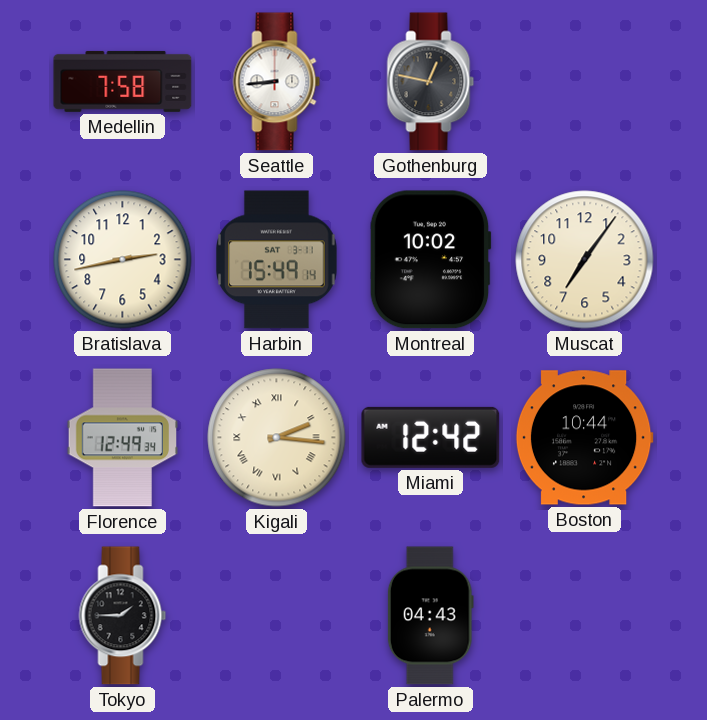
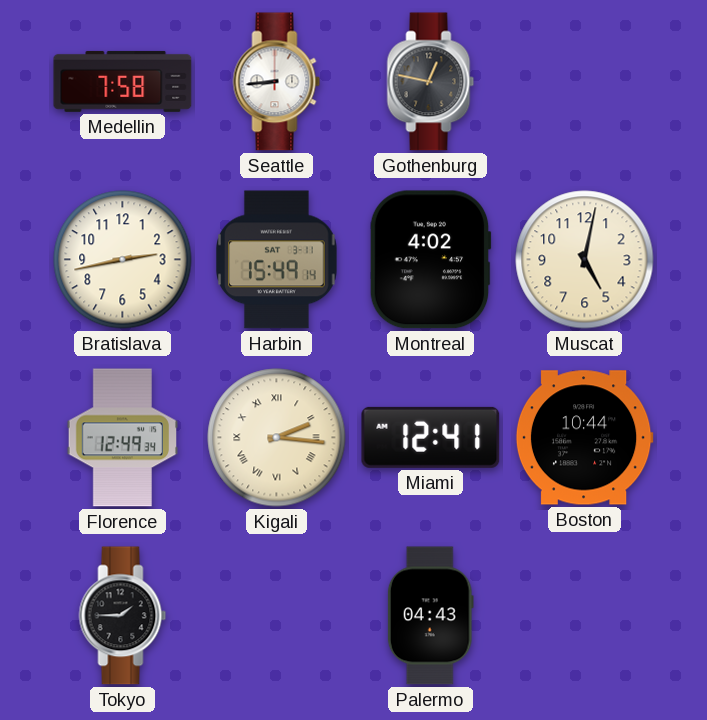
Montreal: 10:02 -> 4:02
Muscat: 7:06 -> 5:02
Miami: 12:42 -> 12:41
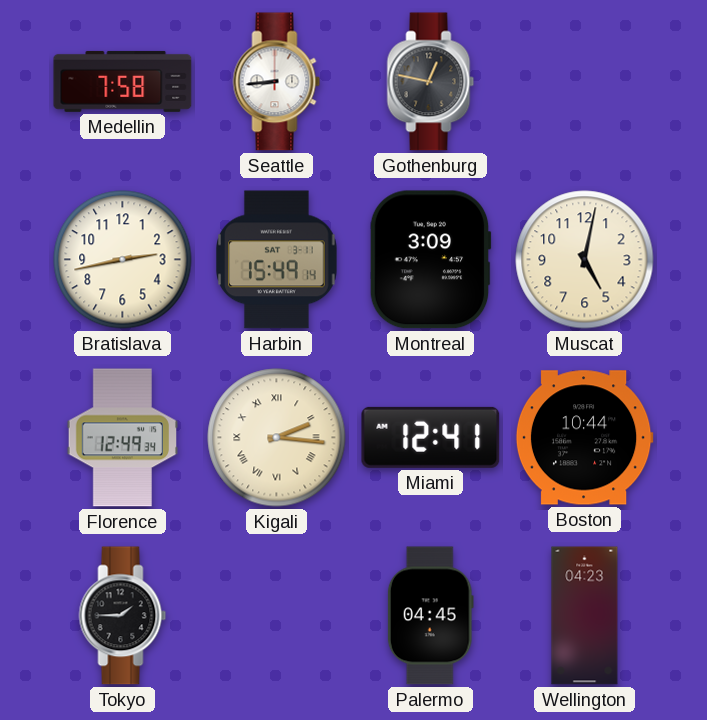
Montreal: 4:02 -> 3:09
Palermo: 04:43 -> 04:45
Wellington: none -> 04:23
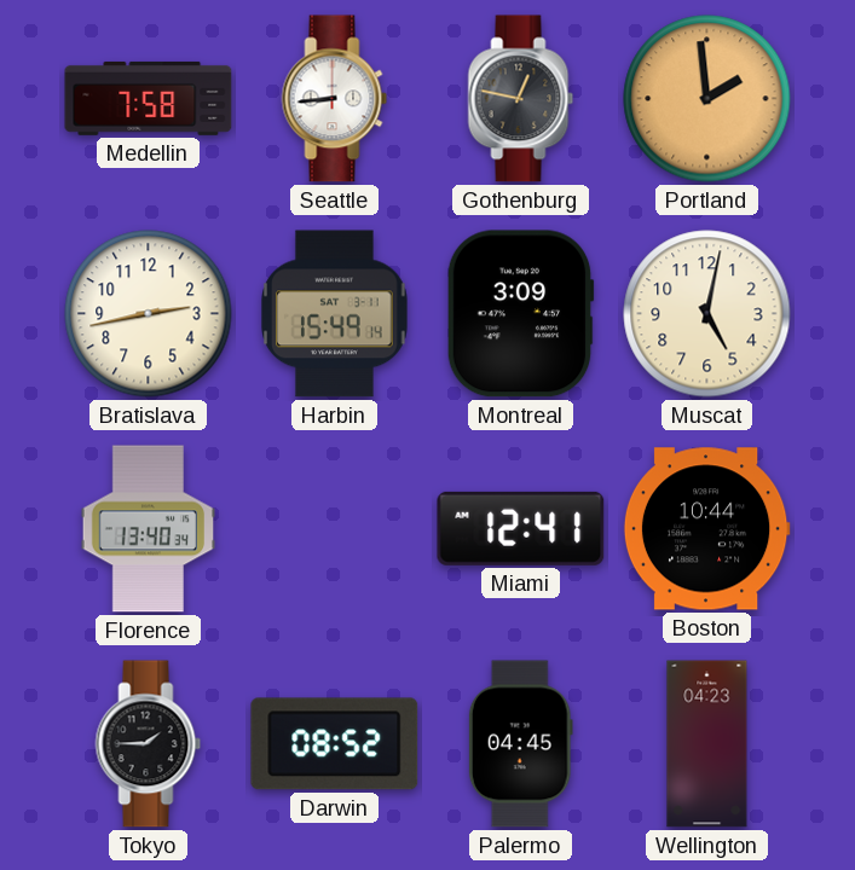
Portland: none -> 1:59
Florence: 12:49 -> 13:40
Kigali: 2:16 -> none
Darwin: none -> 08:52
